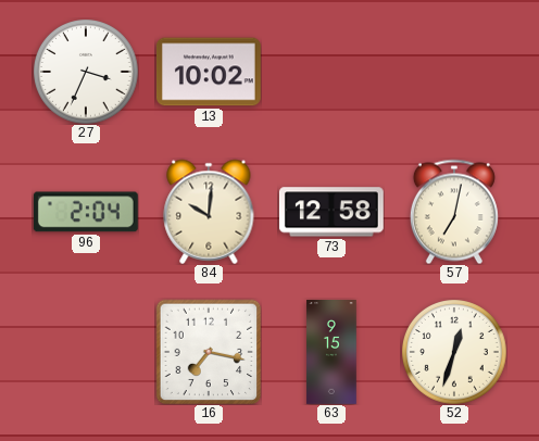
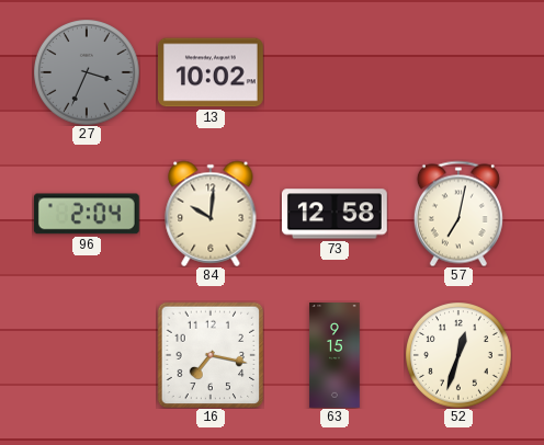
27 dial: white -> grey
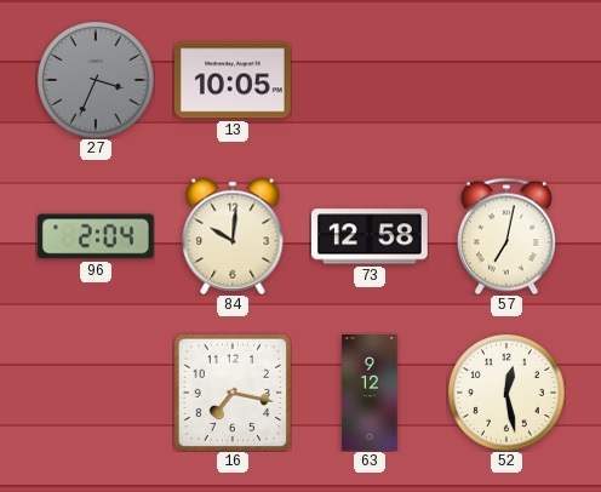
13: 10:02 -> 10:05
63: 9:15 -> 9:12
52: 12:33 -> 12:28
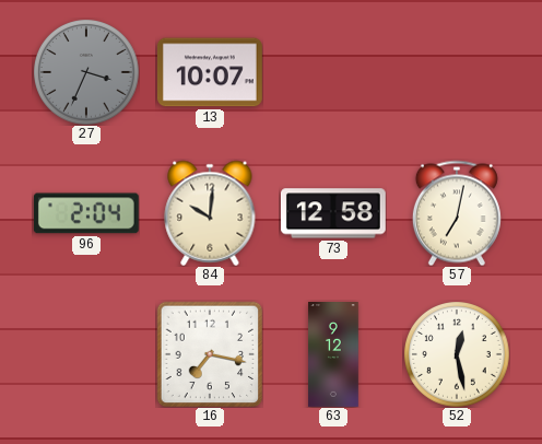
13: 10:05 -> 10:07
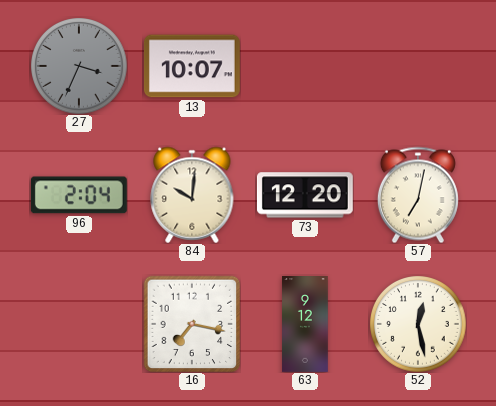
73: 12:58 -> 12:20
